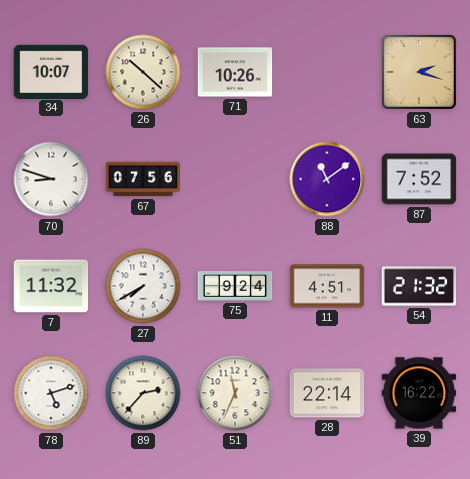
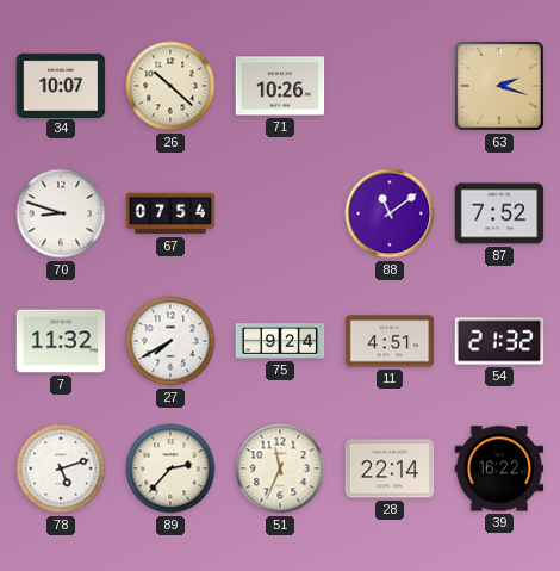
67: 07:56 -> 07:54
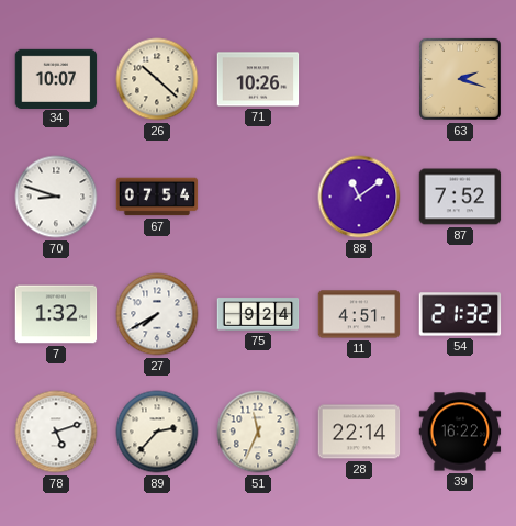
7: 11:32 -> 1:32
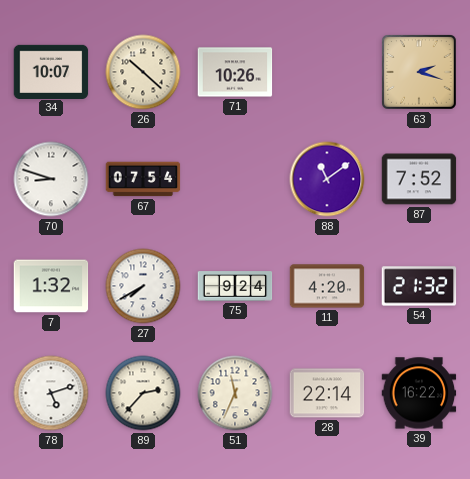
11: 4:51 -> 4:20
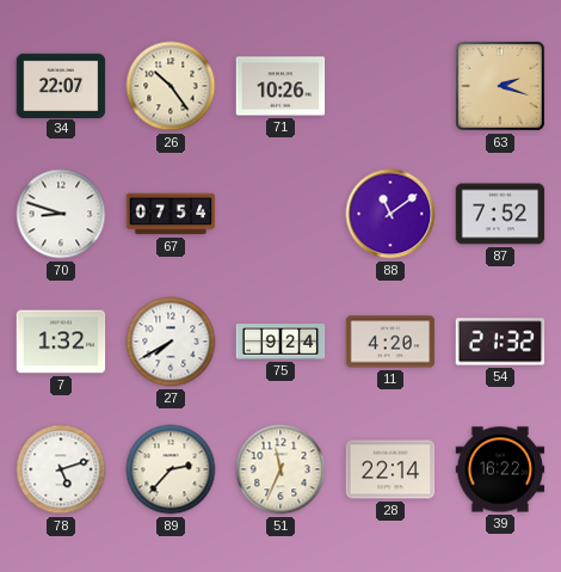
34: 10:07 -> 22:07
26: 10:22 -> 10:24
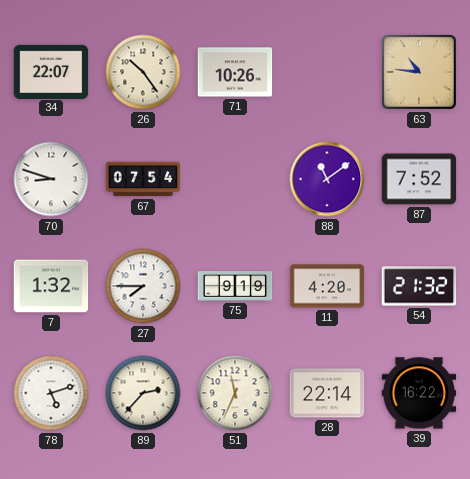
63: 2:18 -> 10:46
27: 7:40 -> 7:45
75: 9:24 -> 9:19
